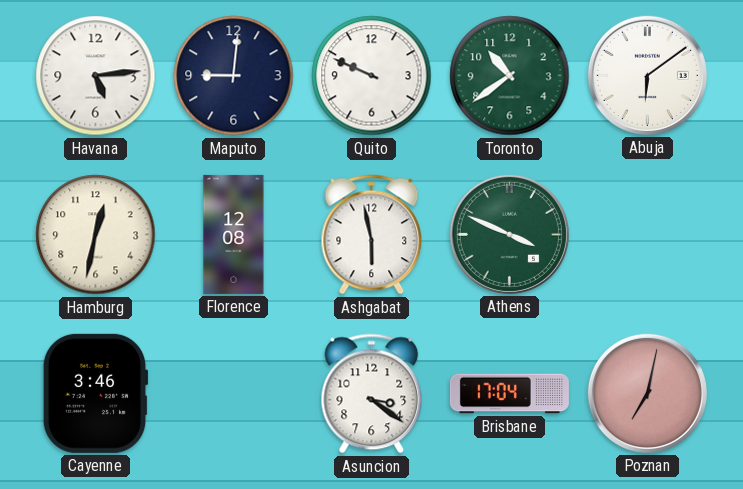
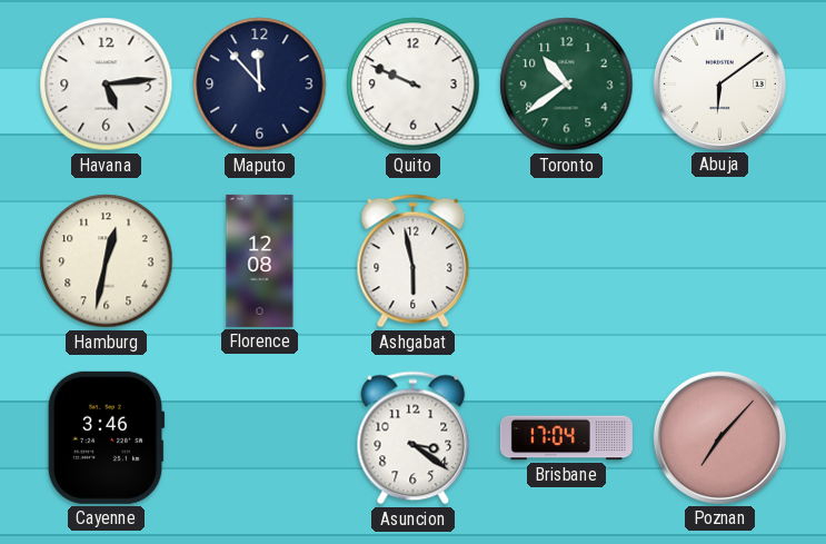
Maputo: 9:01 -> 11:53
Athens: 3:49 -> none
Poznan: 7:02 -> 7:07
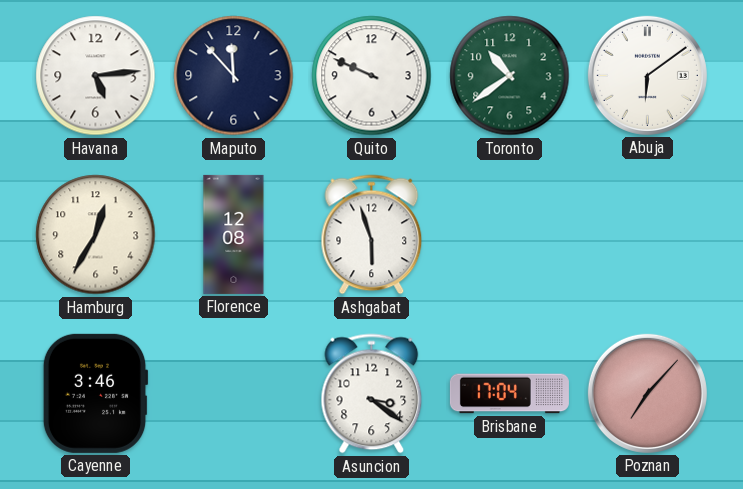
Hamburg: 12:32 -> 12:35
Ashgabat: 5:58 -> 5:57
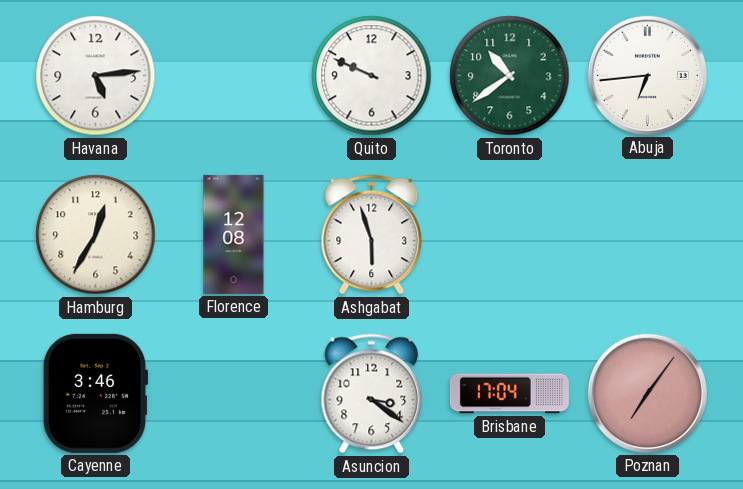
Maputo: 11:53 -> none
Abuja: 6:09 -> 6:44
Poznan: 7:07 -> 7:06
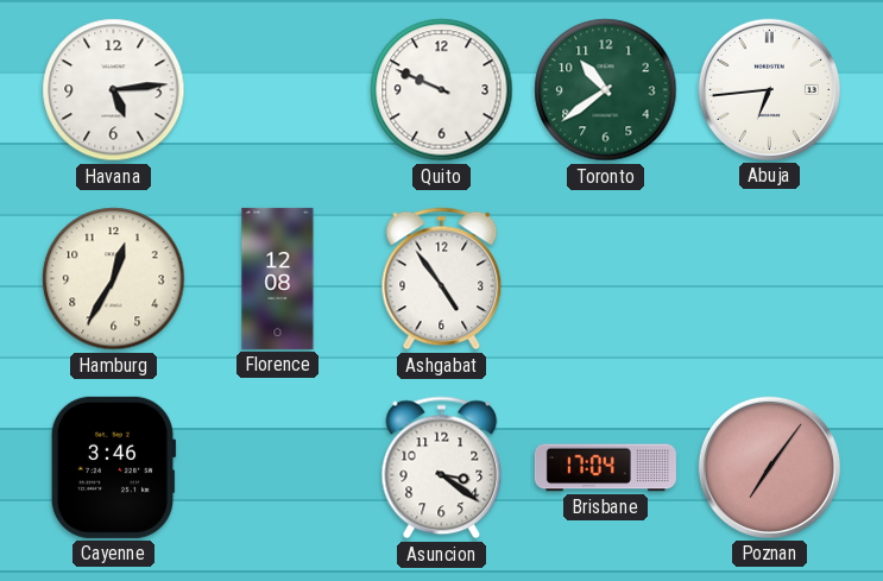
Ashgabat: 5:57 -> 4:54
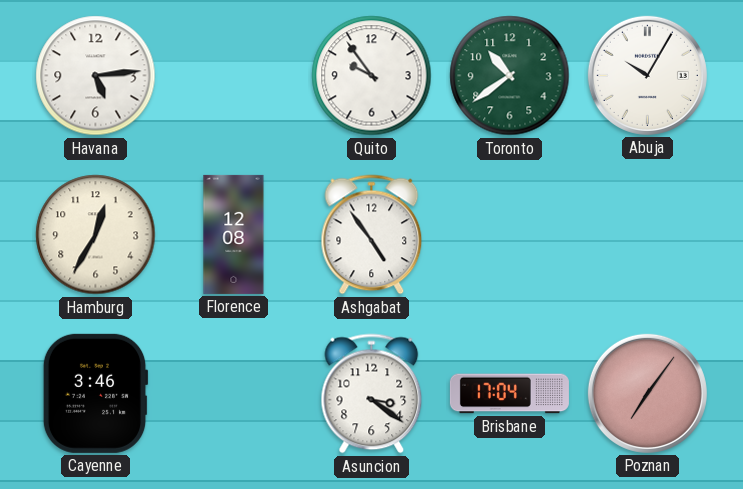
Quito: 9:49 -> 9:54
Abuja: 6:44 -> 10:05
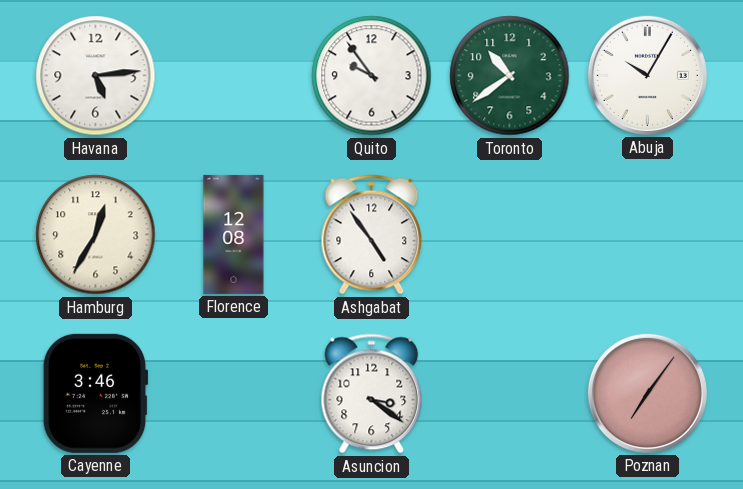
Brisbane: 17:04 -> none
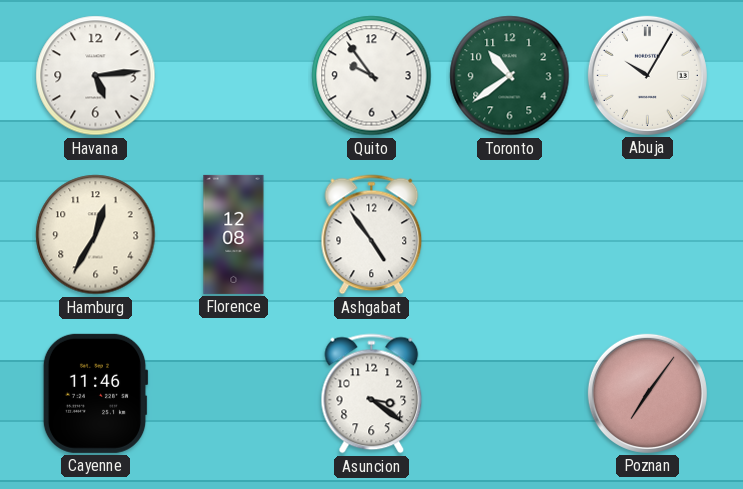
Cayenne: 3:46 -> 11:46
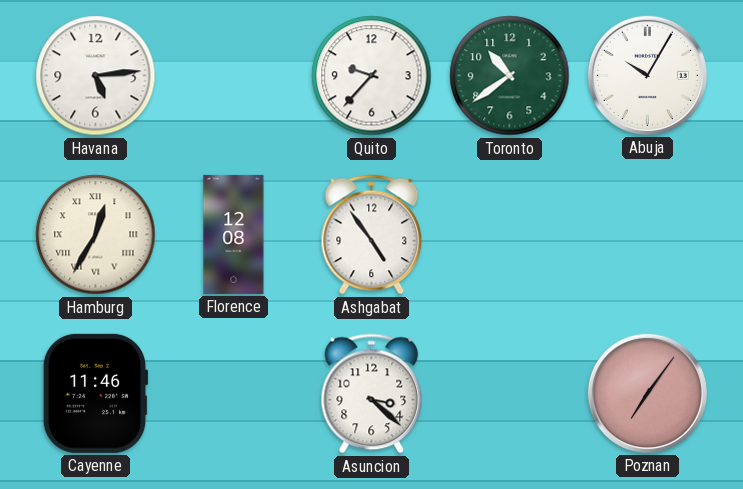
Quito: 9:54 -> 9:37
Hamburg numerals: Arabic -> Roman
Asuncion: 3:21 -> 3:22
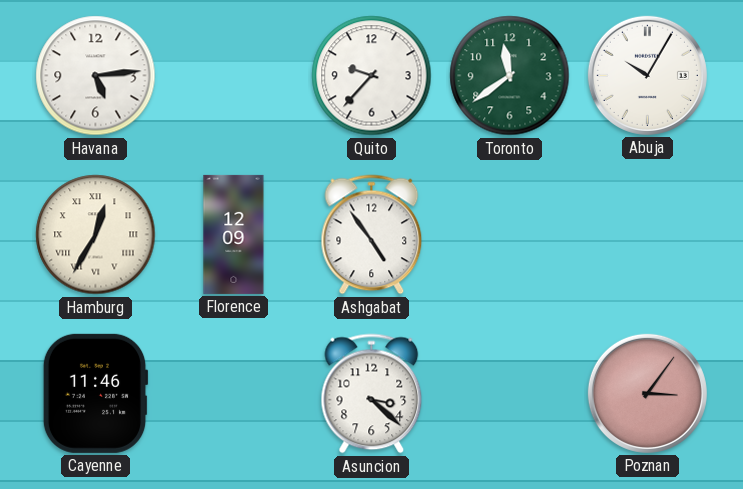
Toronto: 10:39 -> 11:39
Florence: 12:08 -> 12:09
Poznan: 7:06 -> 3:06
